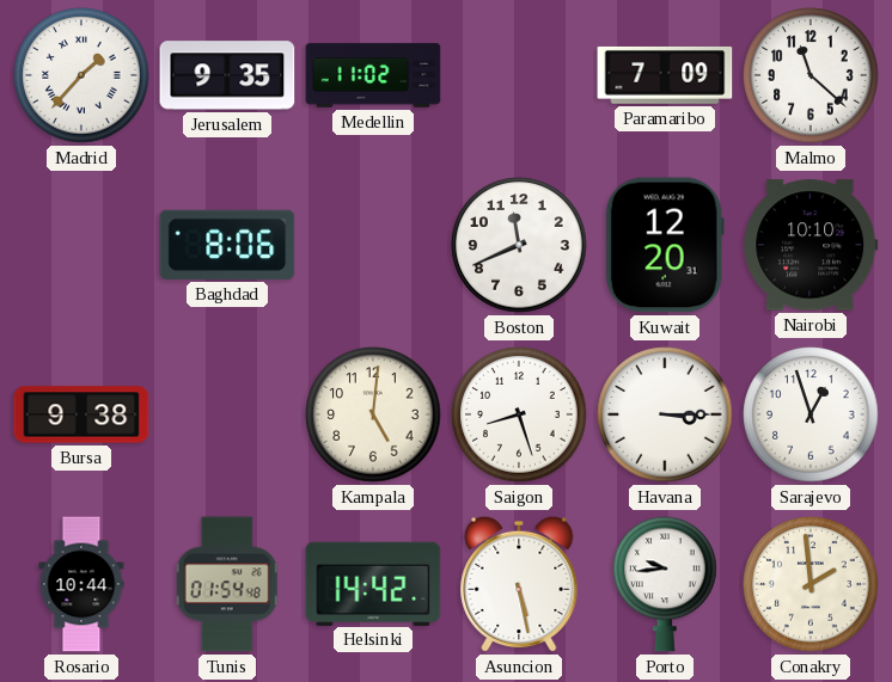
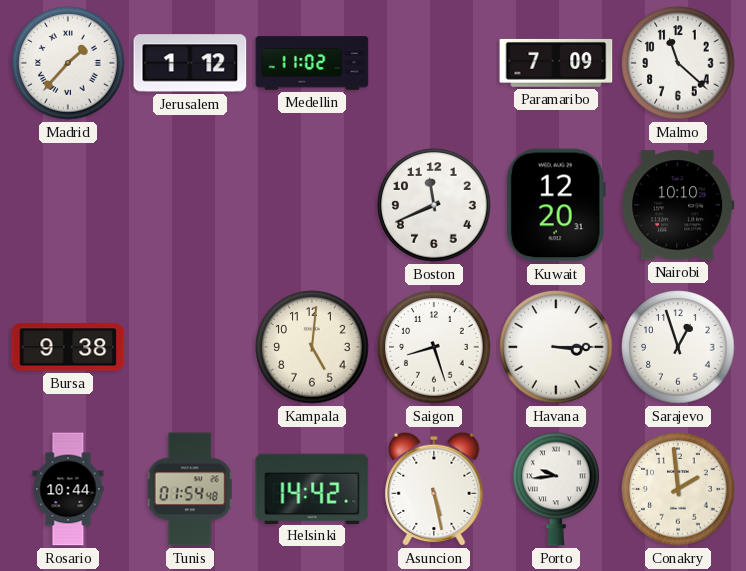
Jerusalem: 9:35 -> 1:12
Baghdad: 8:06 -> none
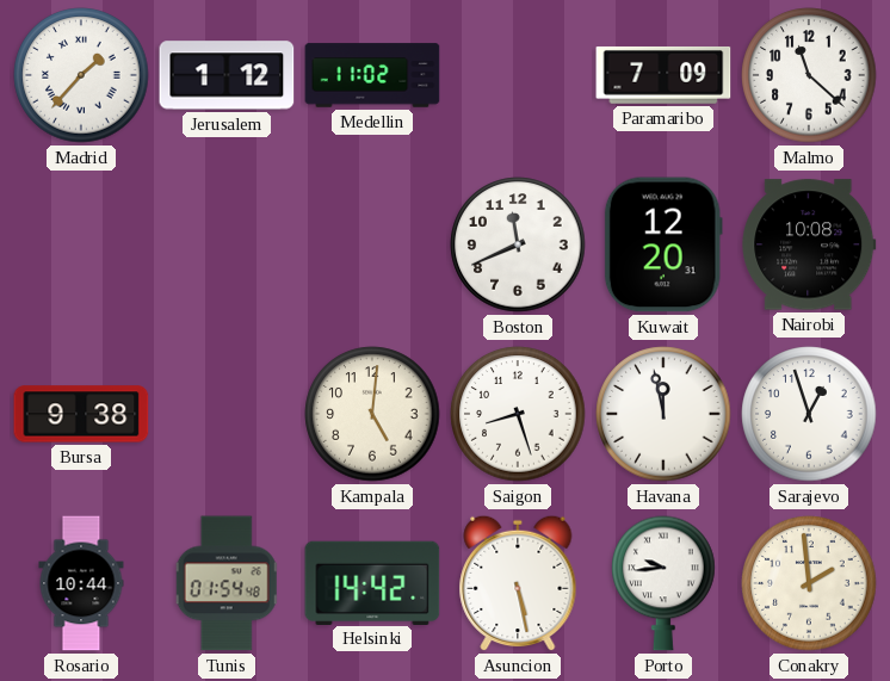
Nairobi: 10:10 -> 10:08
Havana: 3:15 -> 11:58
